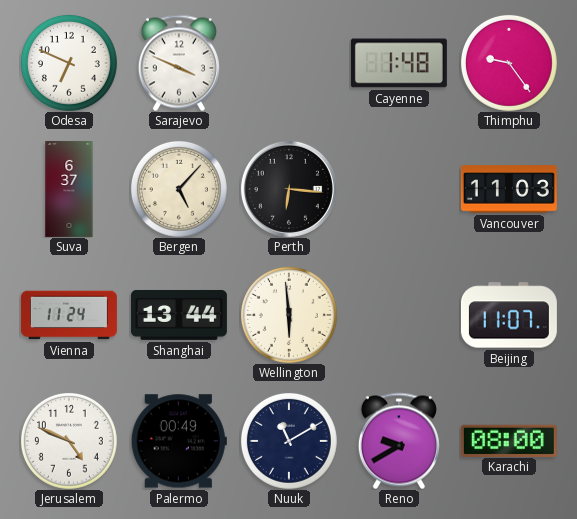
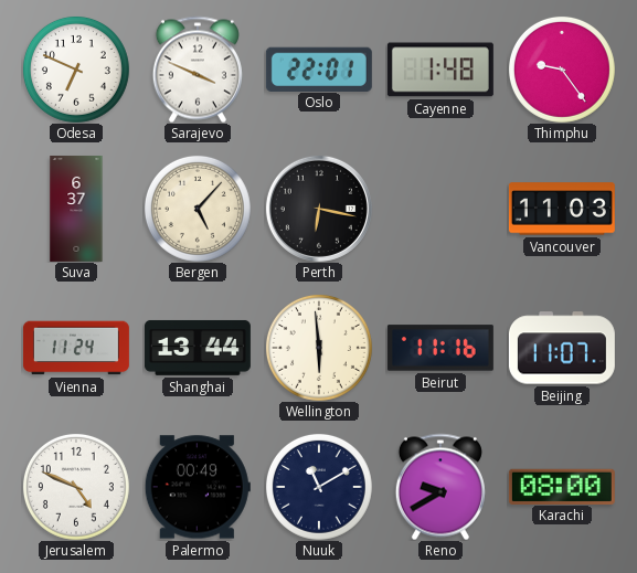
Oslo: none -> 22:01
Perth: 6:16 -> 6:17
Beirut: none -> 11:16
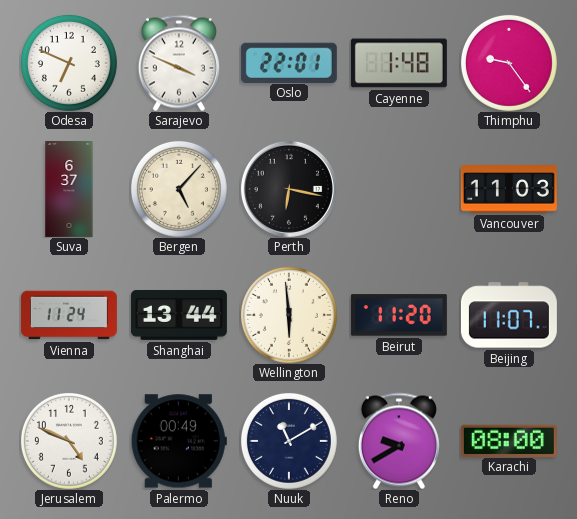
Beirut: 11:16 -> 11:20
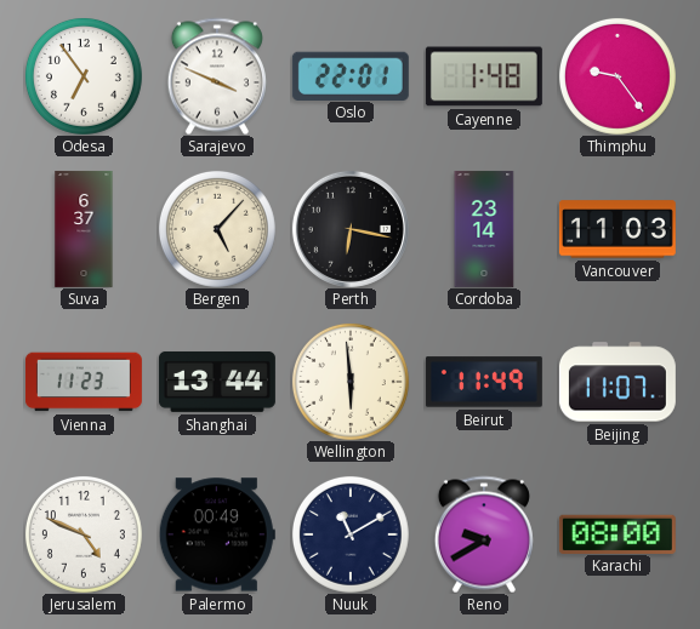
Odesa: 6:49 -> 6:54
Cordoba: none -> 23:14
Vienna: 11:24 -> 11:23
Beirut: 11:20 -> 11:49
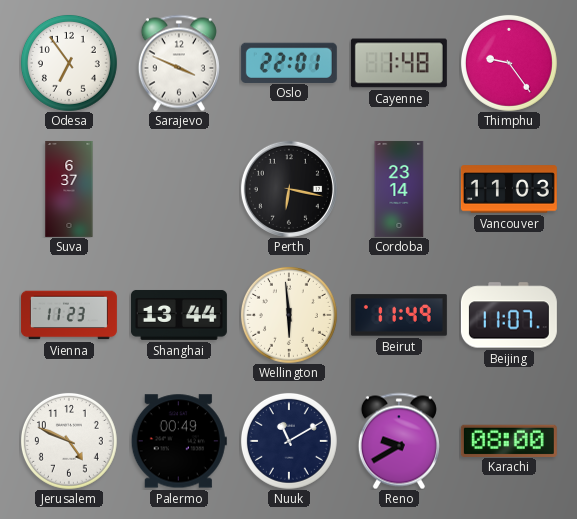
Bergen: 5:07 -> none
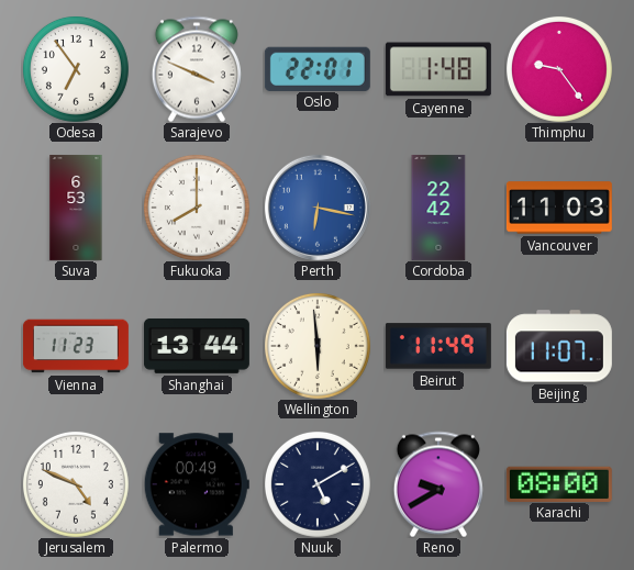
Suva: 6:37 -> 6:53
Fukuoka: none -> 8:00
Perth dial: black -> blue
Cordoba: 23:14 -> 22:42
Nuuk: 11:10 -> 5:10
